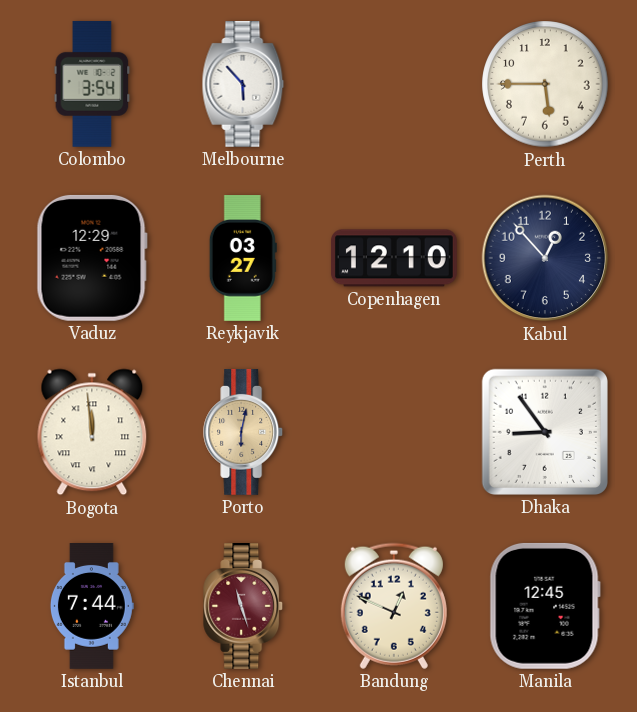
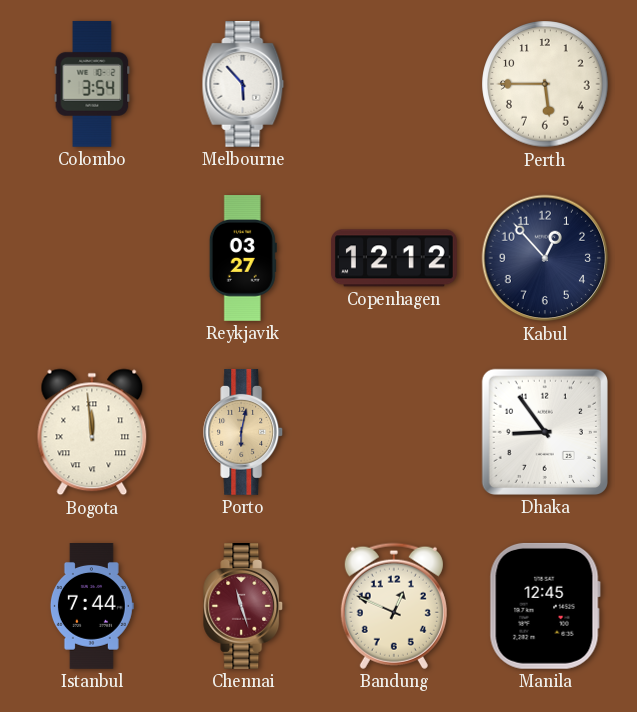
Vaduz: 12:29 -> none
Copenhagen: 12:10 -> 12:12
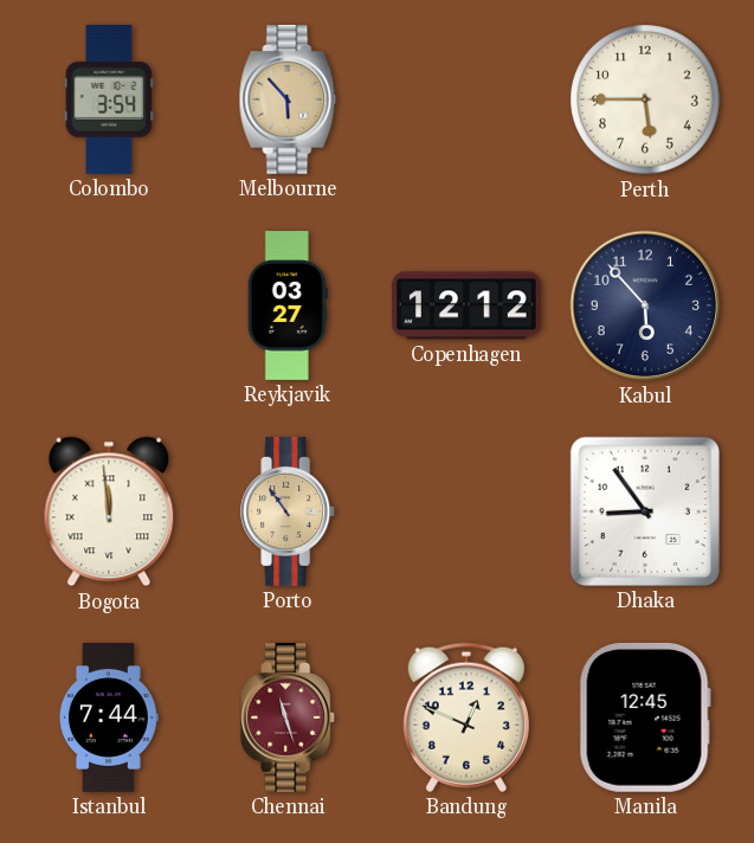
Melbourne dial: white -> champagne
Kabul: 12:53 -> 5:53
Porto: 6:02 -> 10:54
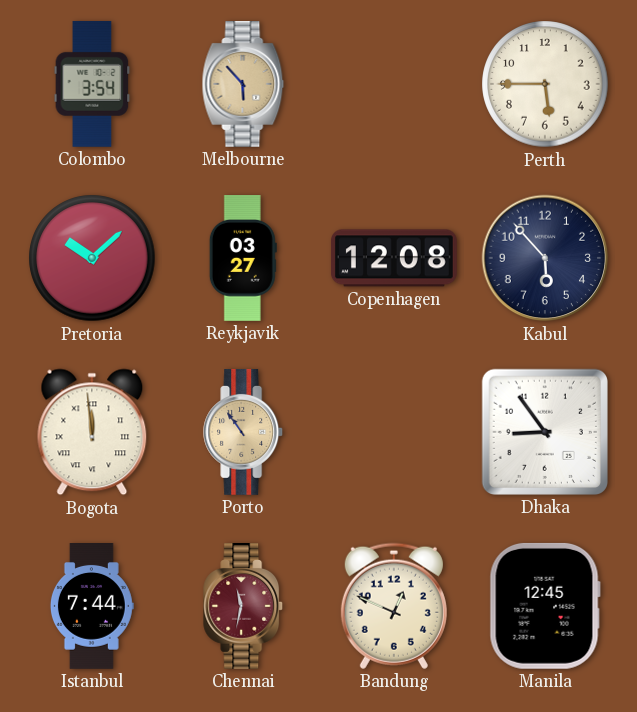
Pretoria: none -> 10:08
Copenhagen: 12:12 -> 12:08
Chennai: 11:27 -> 11:32
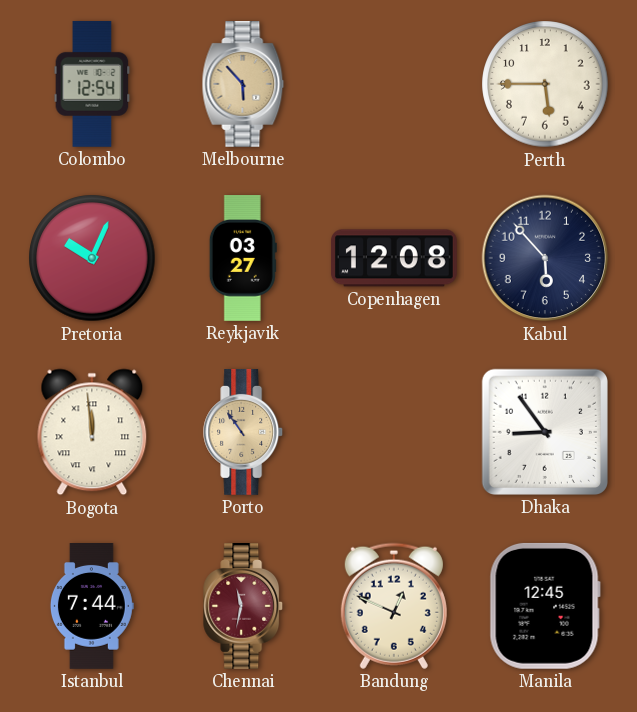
Colombo: 3:54 -> 12:54
Pretoria: 10:08 -> 10:04
